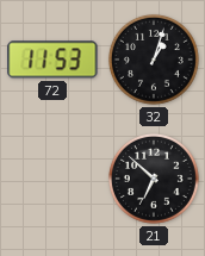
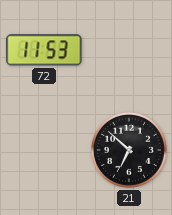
32: 1:03 -> none
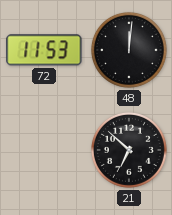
48: none -> 12:01
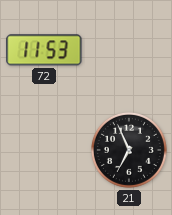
48: 12:01 -> none
21: 6:52 -> 6:56
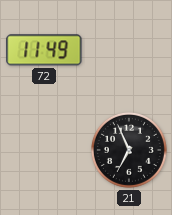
72: 11:53 -> 11:49
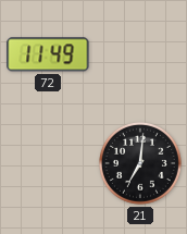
21: 6:56 -> 7:01
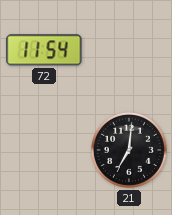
72: 11:49 -> 11:54
